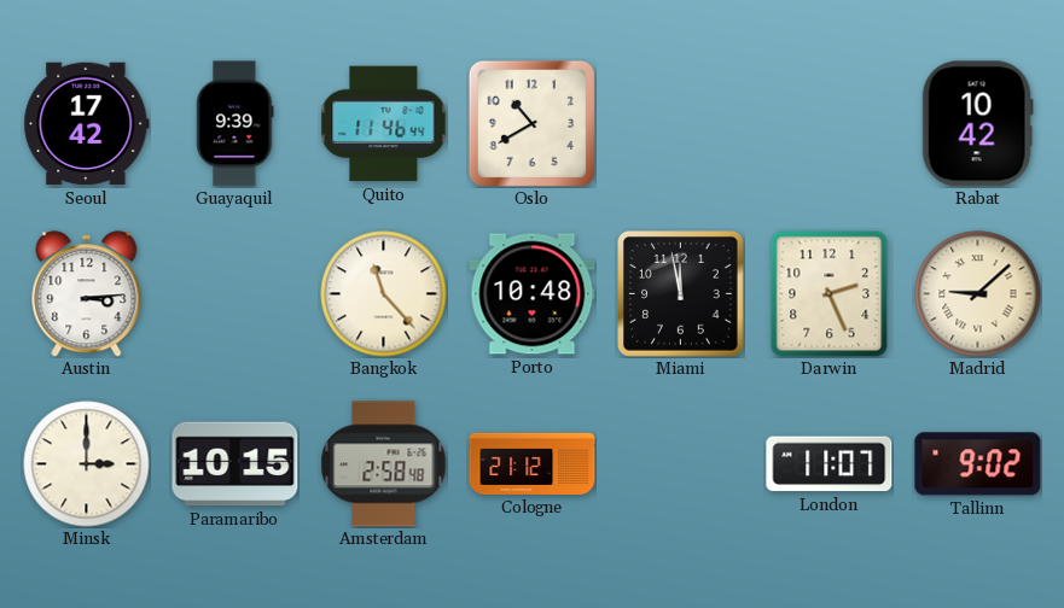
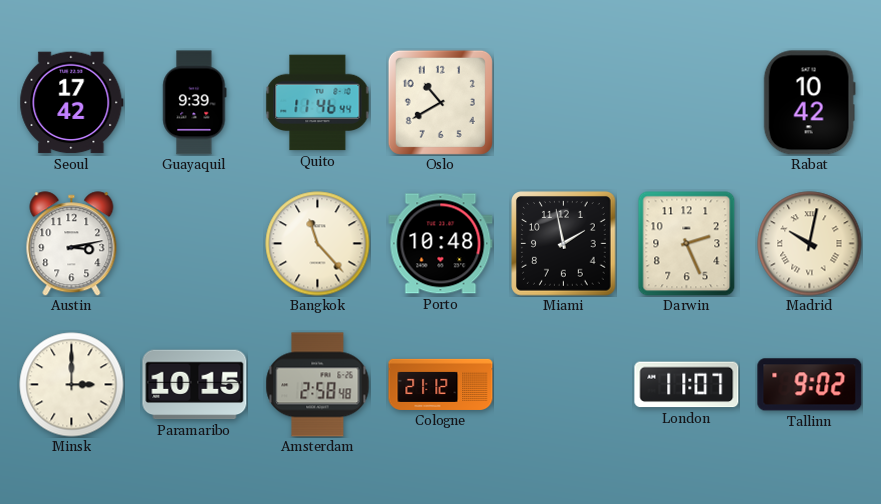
Austin: 3:14 -> 3:13
Miami: 11:58 -> 1:58
Madrid: 9:08 -> 10:02
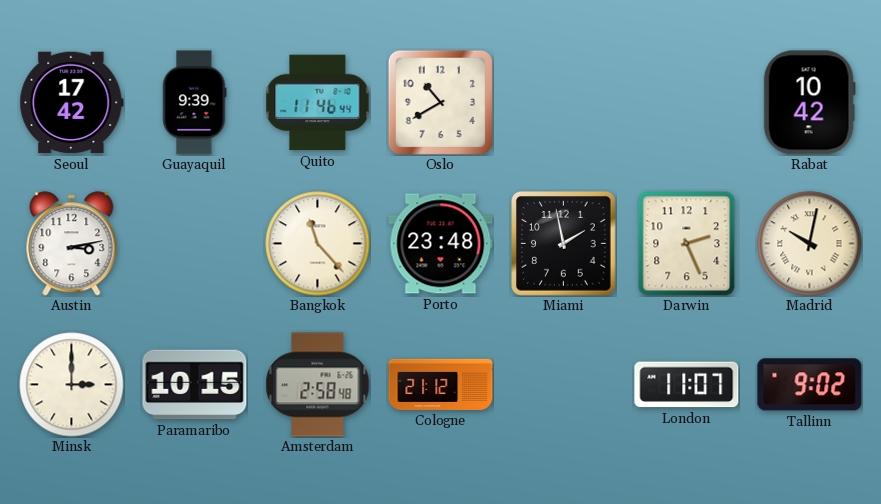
Porto: 10:48 -> 23:48
